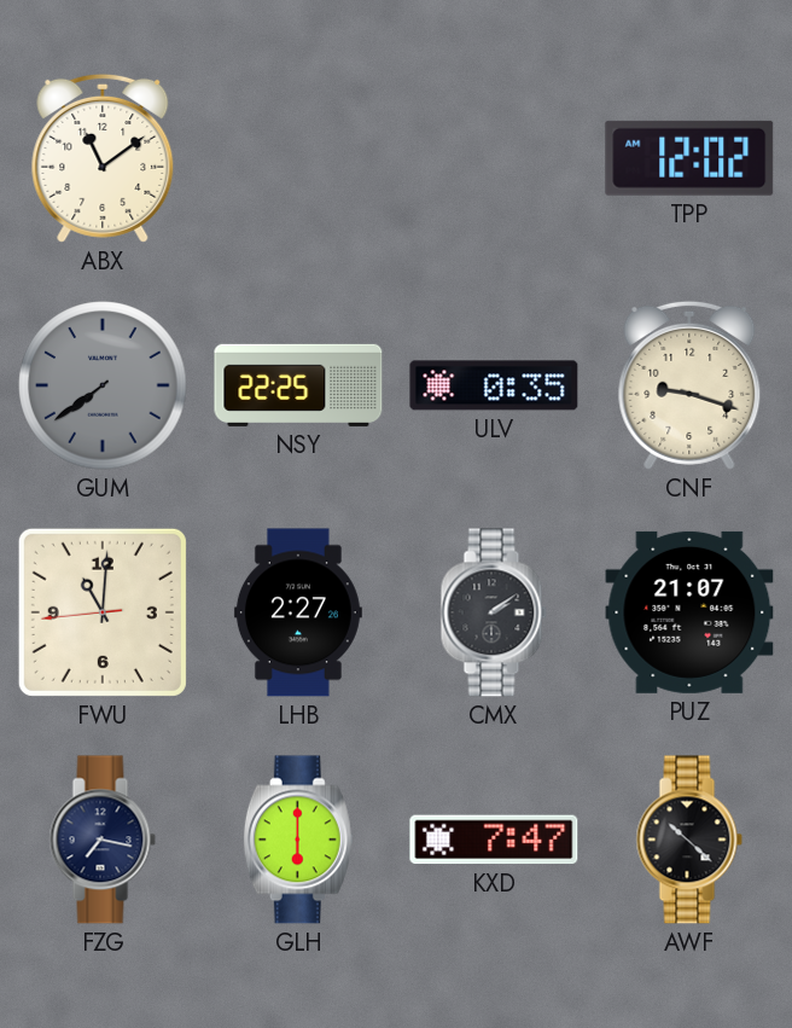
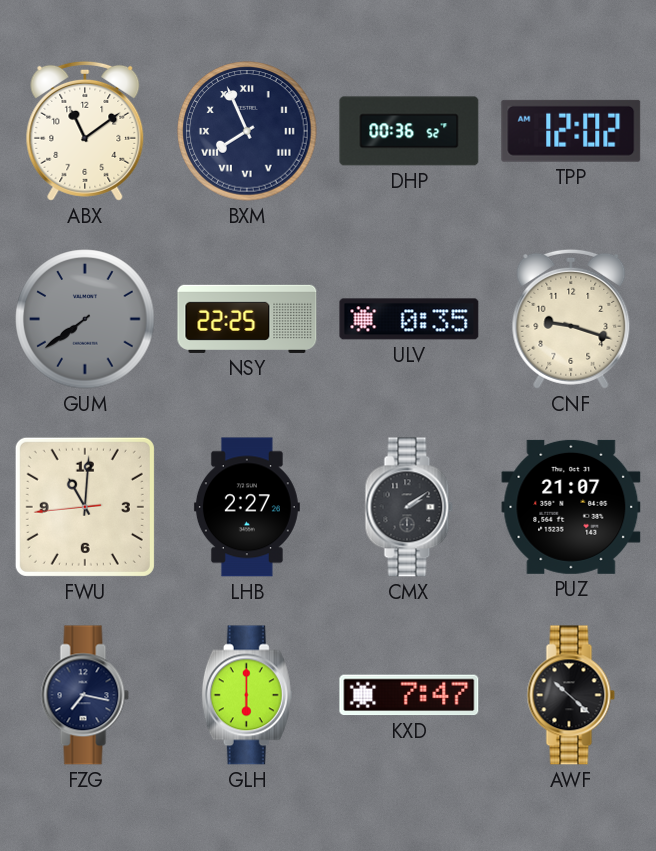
BXM: none -> 7:56
DHP: none -> 00:36
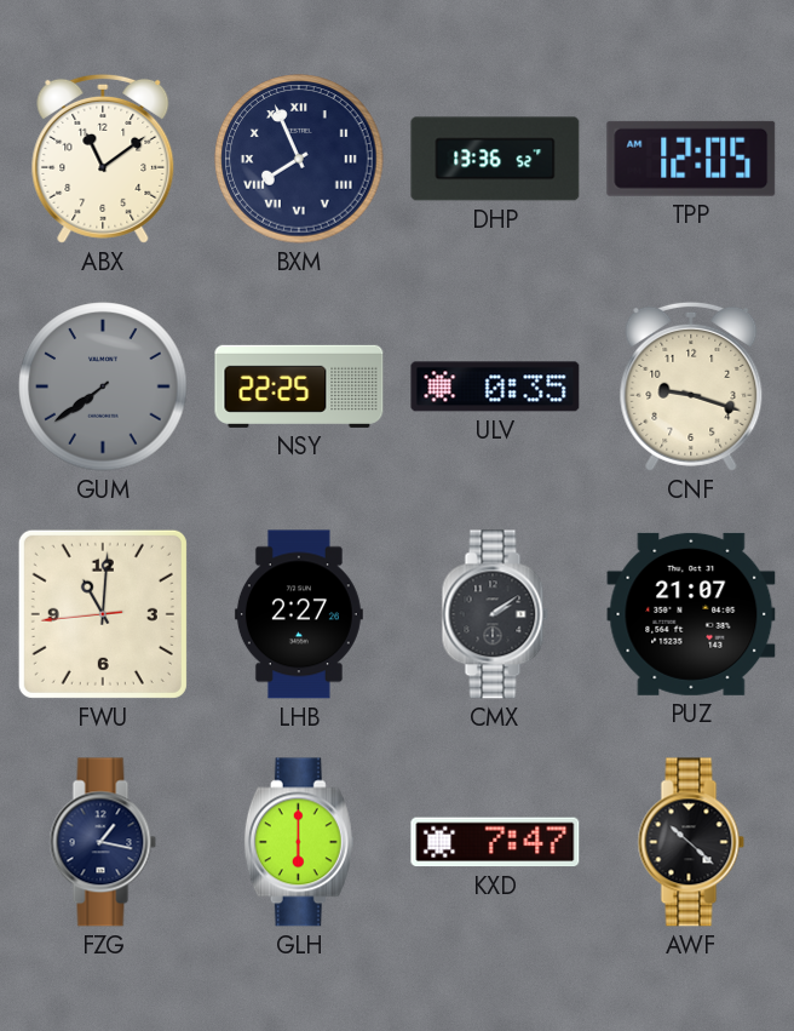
DHP: 00:36 -> 13:36
TPP: 12:02 -> 12:05
FZG: 7:17 -> 1:17
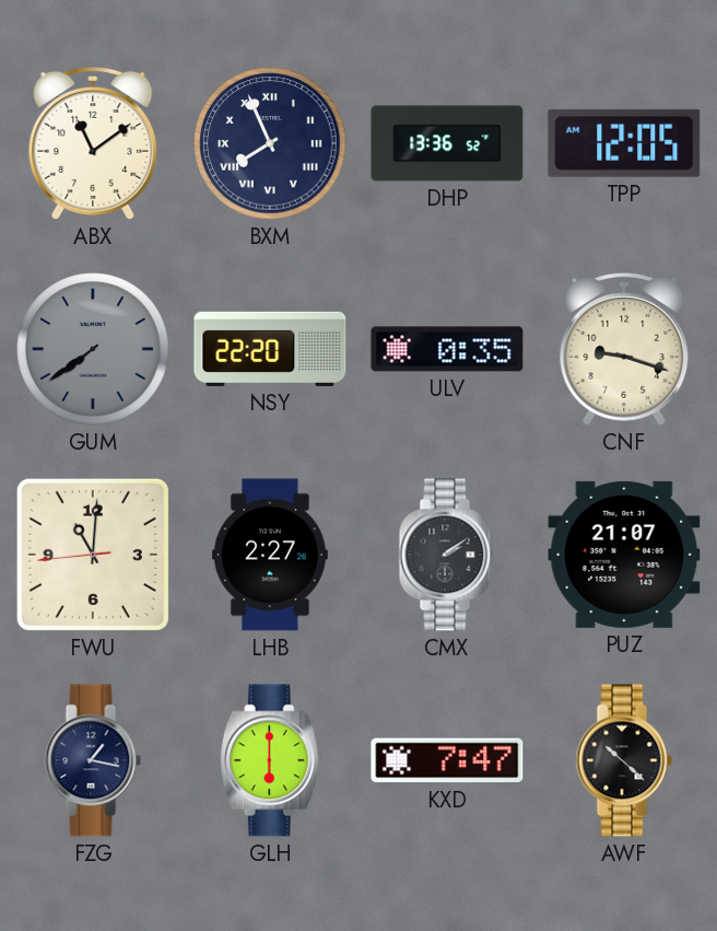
NSY: 22:25 -> 22:20
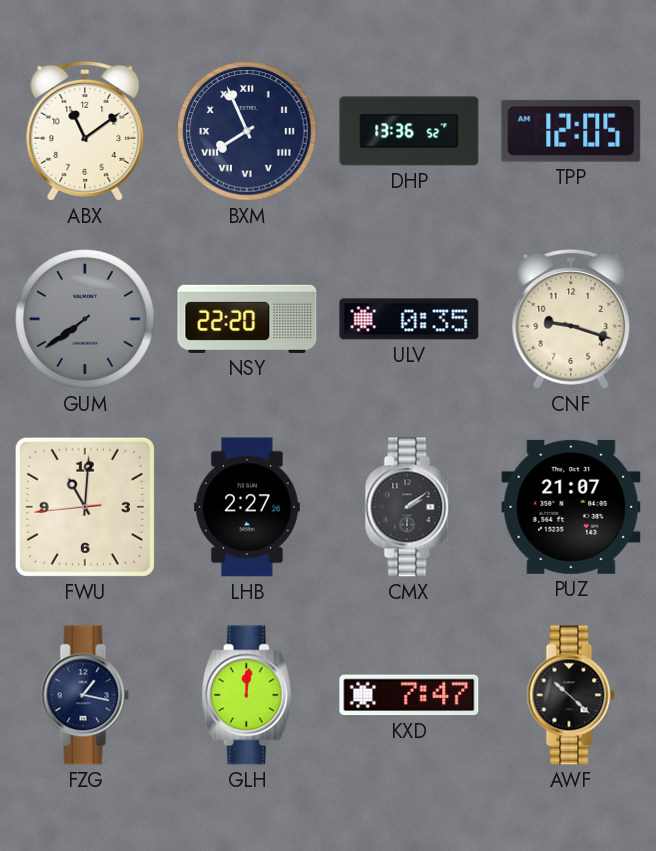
GLH: 6:00 -> 12:01
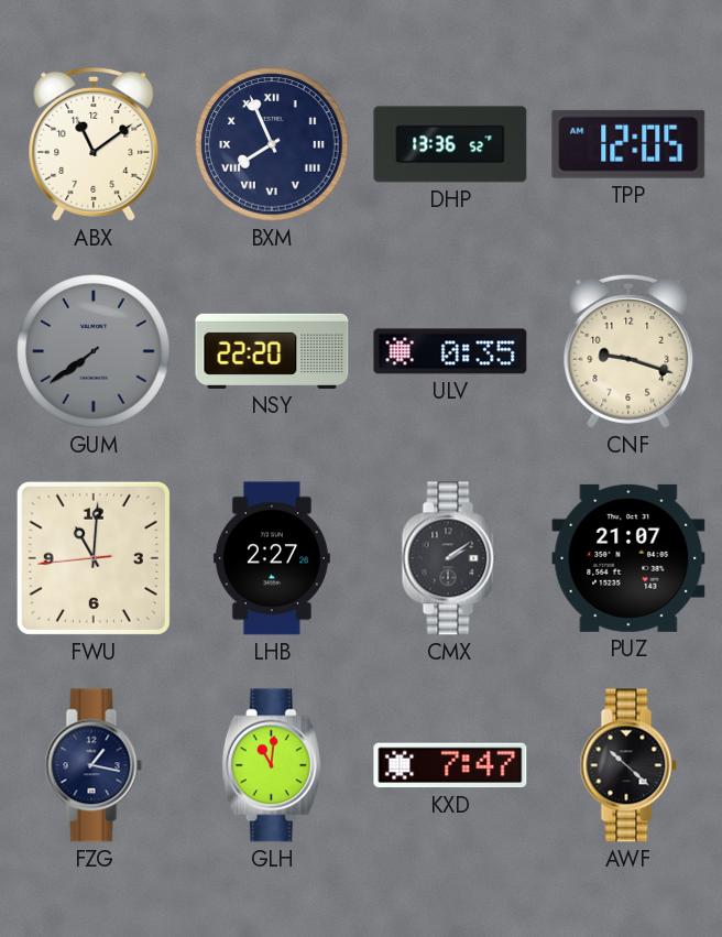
GLH: 12:01 -> 11:01
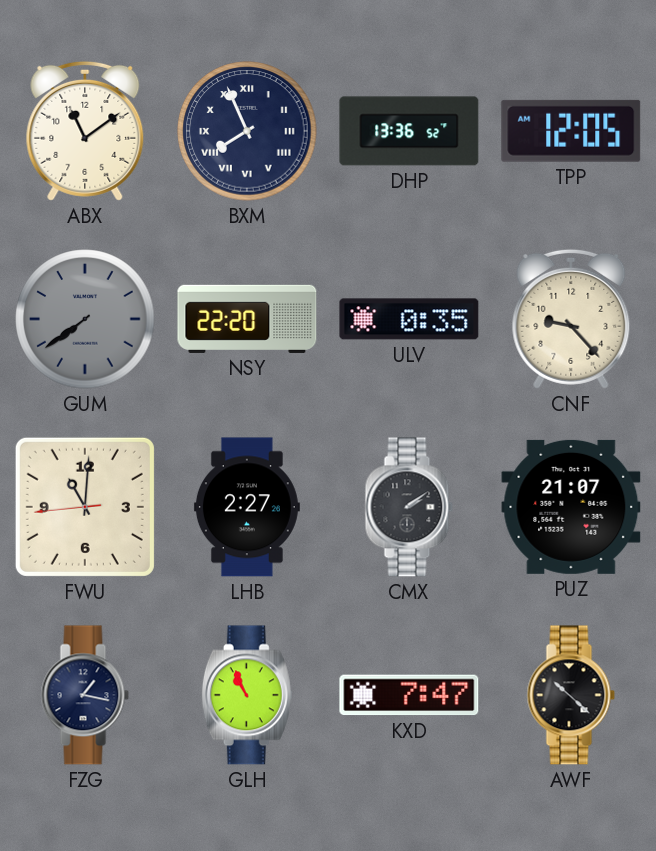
CNF: 9:18 -> 9:23
GLH: 11:01 -> 10:56
